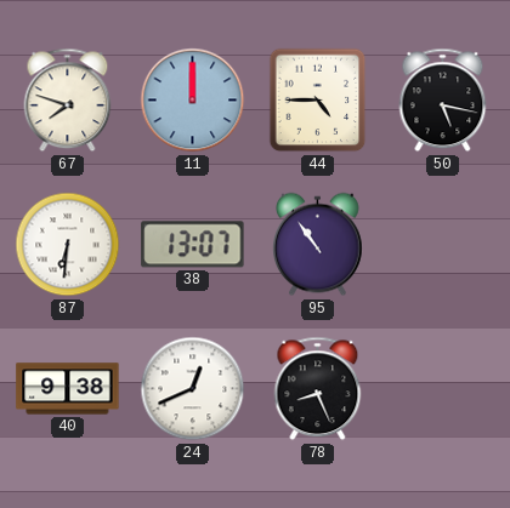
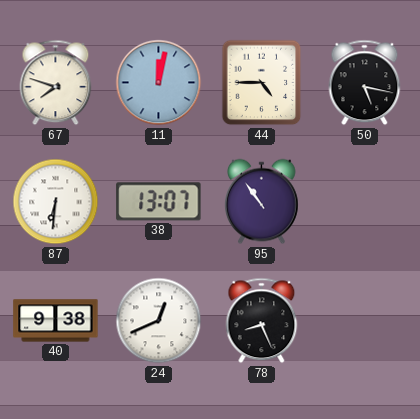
11: 12:00 -> 12:02
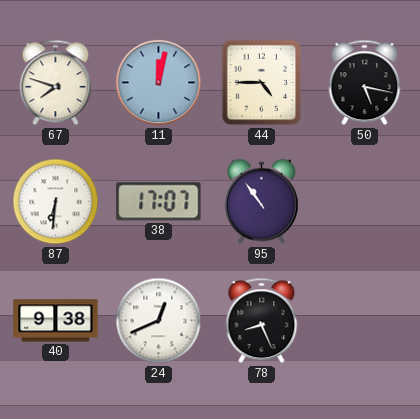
38: 13:07 -> 17:07
